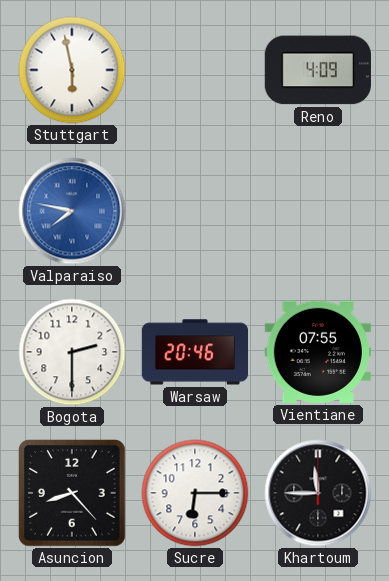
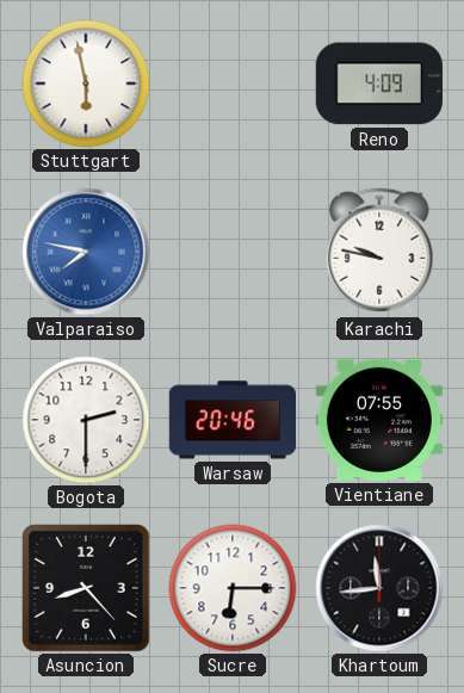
Karachi: none -> 9:47
Khartoum: 11:45 -> 11:44
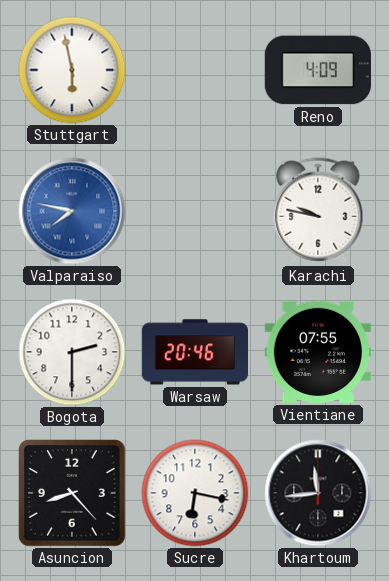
Sucre: 6:15 -> 6:17
